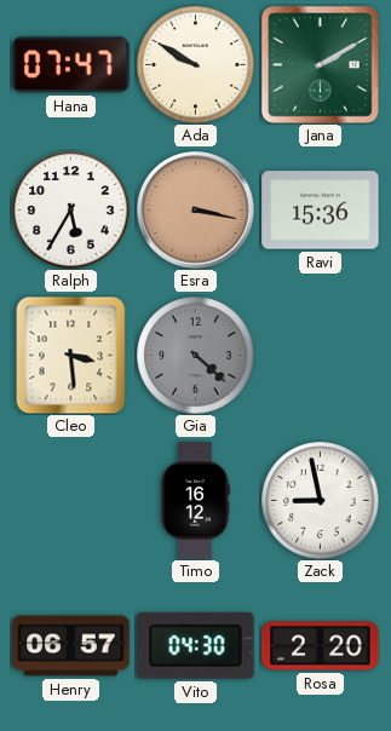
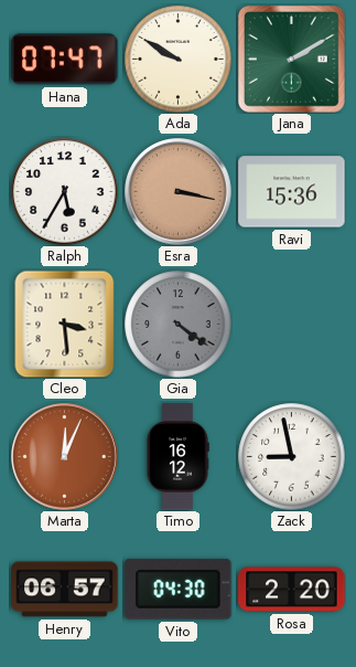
Gia: 4:22 -> 4:21
Marta: none -> 12:04
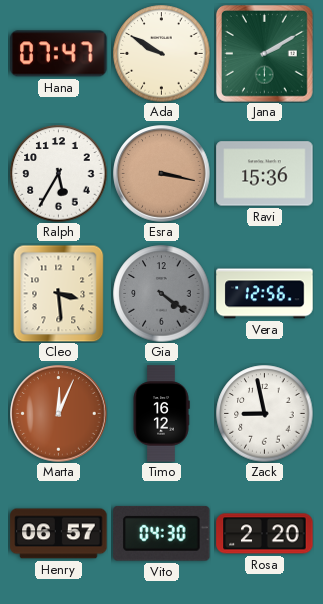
Vera: none -> 12:56
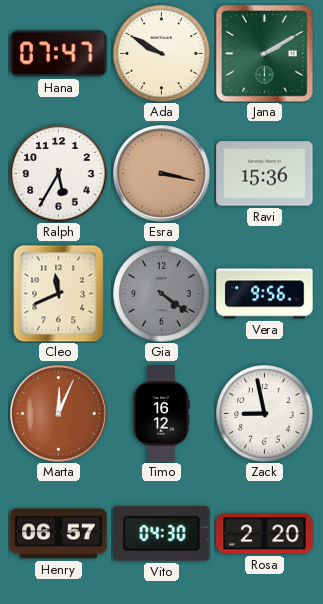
Cleo: 3:29 -> 11:41
Vera: 12:56 -> 9:56
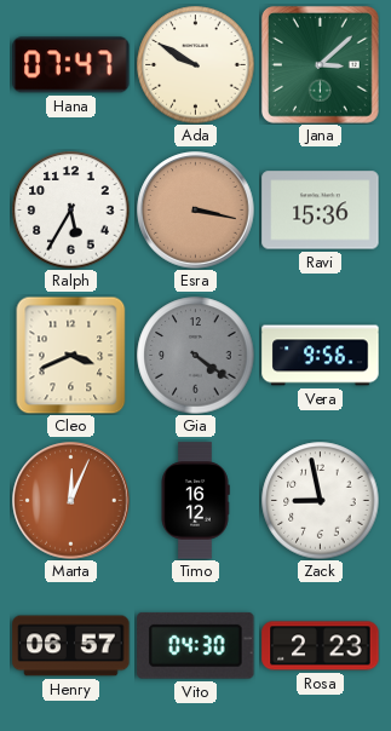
Jana: 2:10 -> 3:08
Cleo: 11:41 -> 3:41
Rosa: 2:20 -> 2:23
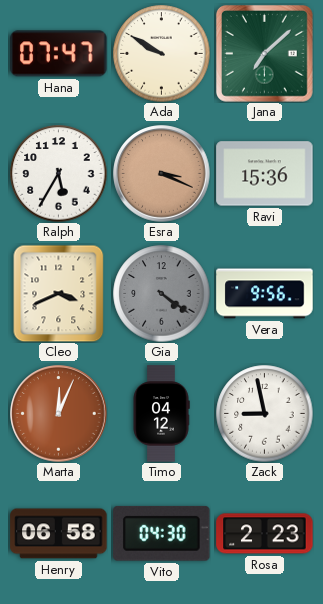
Jana: 3:08 -> 7:08
Esra: 3:17 -> 3:19
Timo: 16:12 -> 04:12
Henry: 06:57 -> 06:58
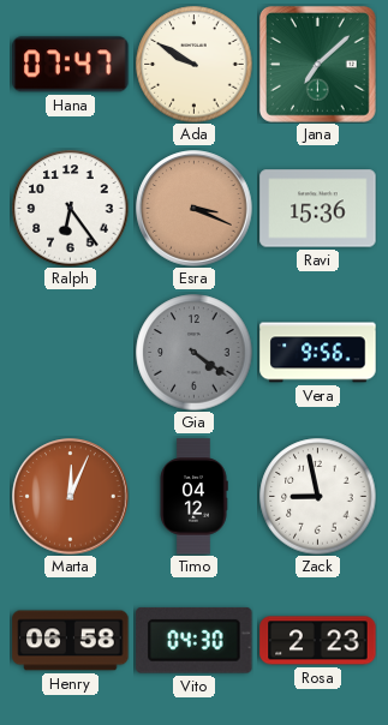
Ralph: 5:35 -> 6:24
Cleo: 3:41 -> none
